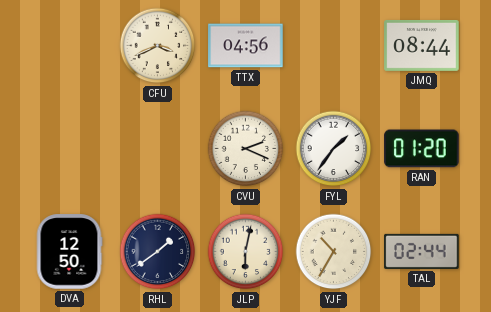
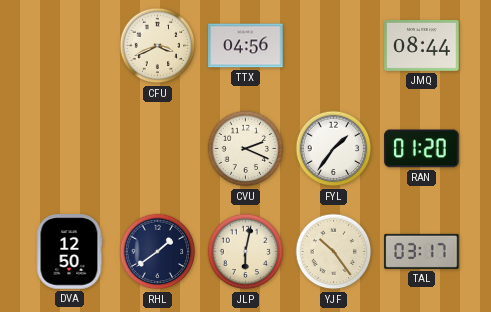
YJF: 10:35 -> 10:24
TAL: 02:44 -> 03:17
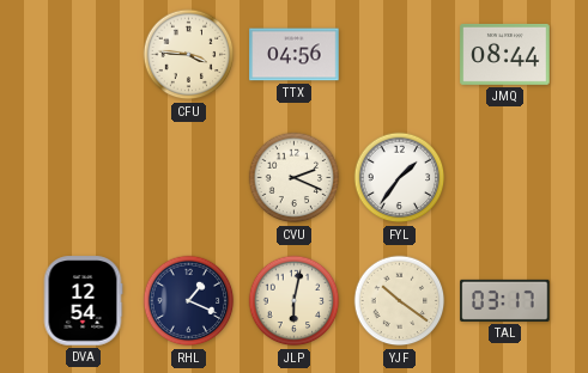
CFU: 3:41 -> 3:46
RAN: 01:20 -> none
DVA: 12:50 -> 12:54
RHL: 1:39 -> 1:19
YJF: 10:24 -> 10:21
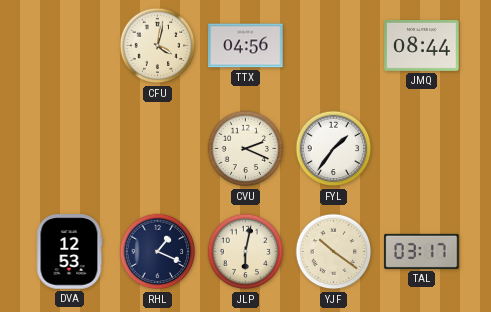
CFU: 3:46 -> 4:02
DVA: 12:54 -> 12:53
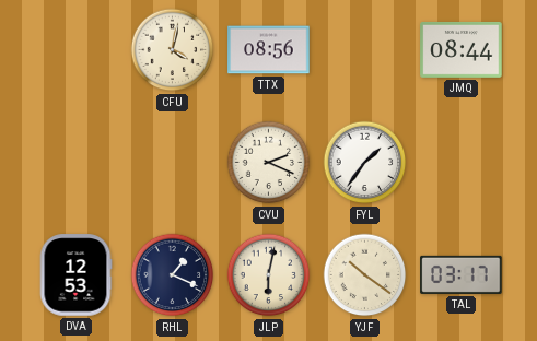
TTX: 04:56 -> 08:56
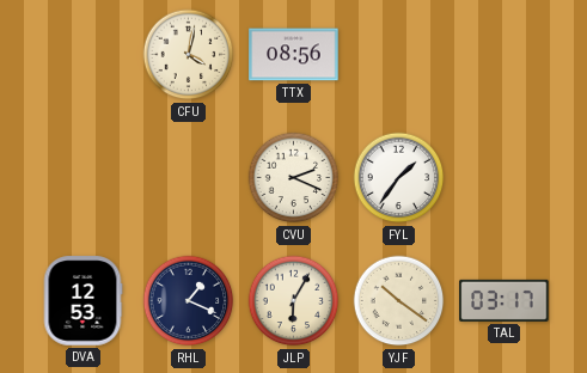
JMQ: 08:44 -> none
JLP: 6:02 -> 6:05
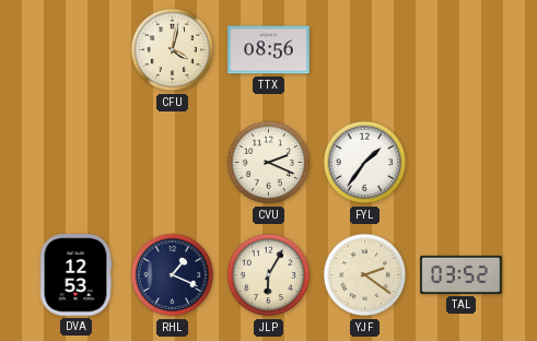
YJF: 10:21 -> 2:21
TAL: 03:17 -> 03:52
